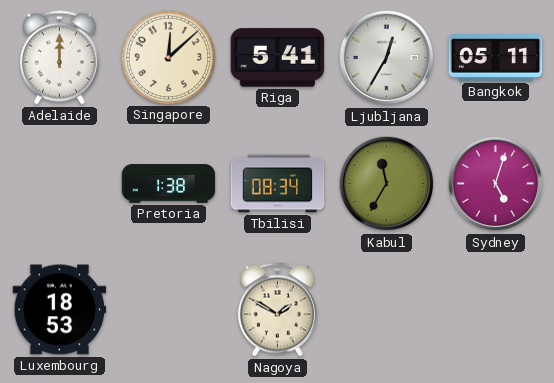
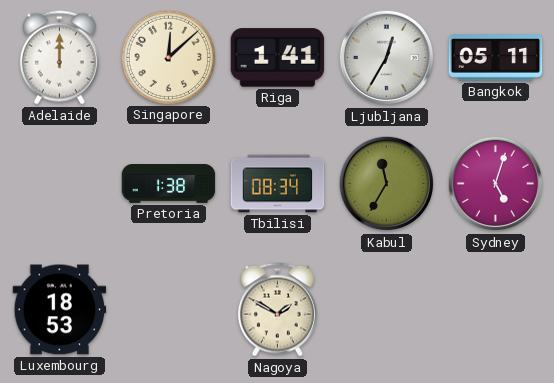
Riga: 5:41 -> 1:41
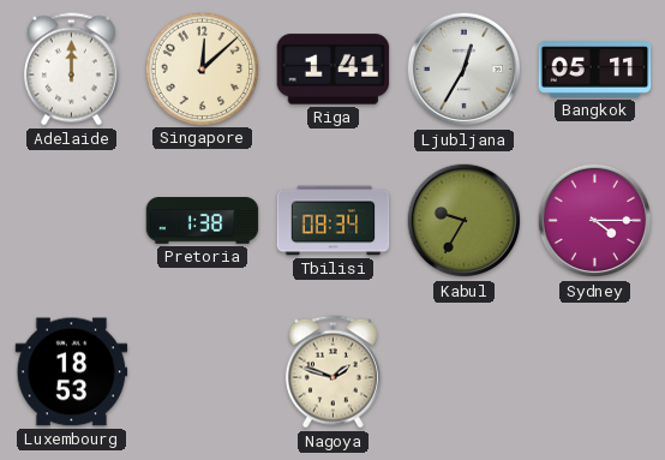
Kabul: 11:35 -> 9:35
Sydney: 5:03 -> 4:15
Nagoya: 1:50 -> 1:48
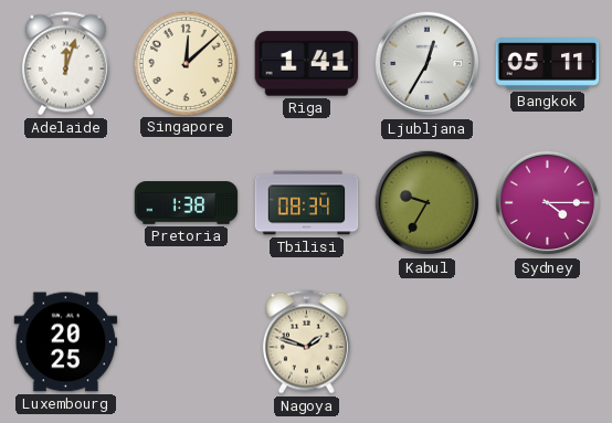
Adelaide: 12:00 -> 12:03
Luxembourg: 18:53 -> 20:25
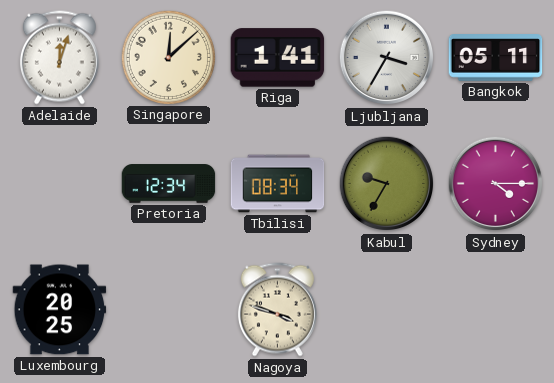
Ljubljana: 12:35 -> 3:35
Pretoria: 1:38 -> 12:34
Nagoya: 1:48 -> 3:48
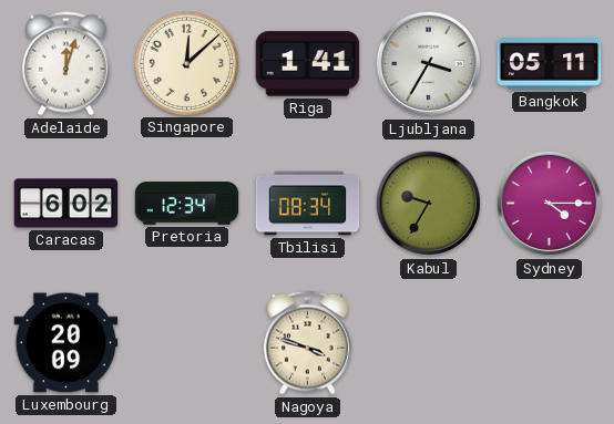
Caracas: none -> 6:02
Luxembourg: 20:25 -> 20:09
